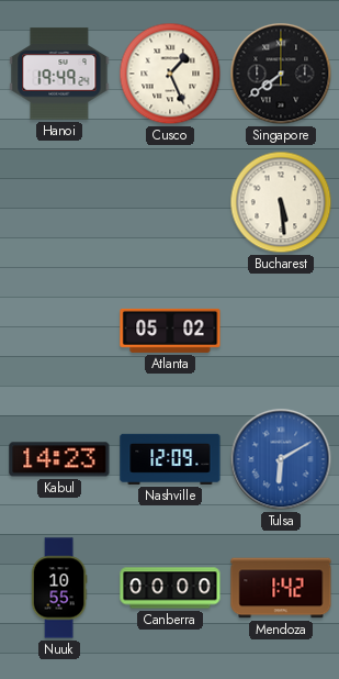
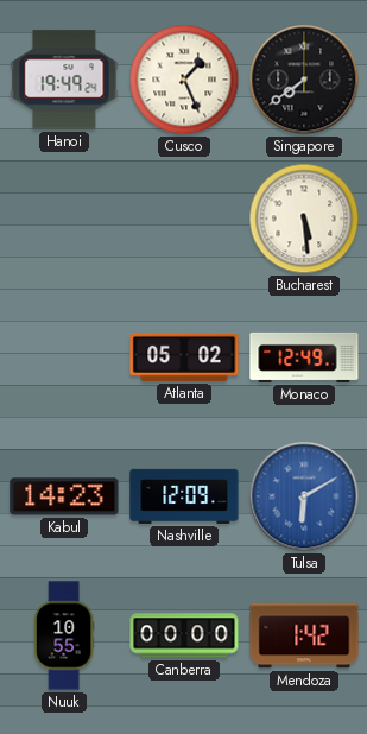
Monaco: none -> 12:49
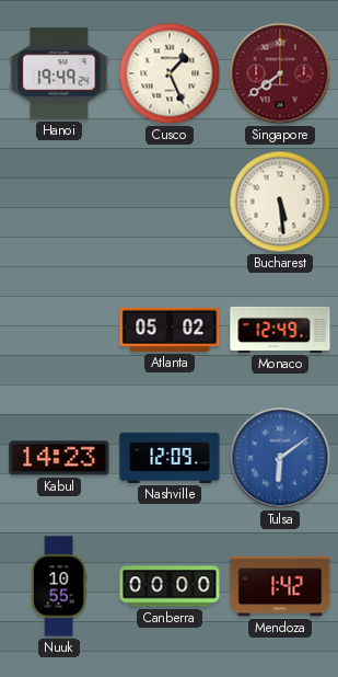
Singapore dial: black -> burgundy
Tulsa: 6:10 -> 6:09
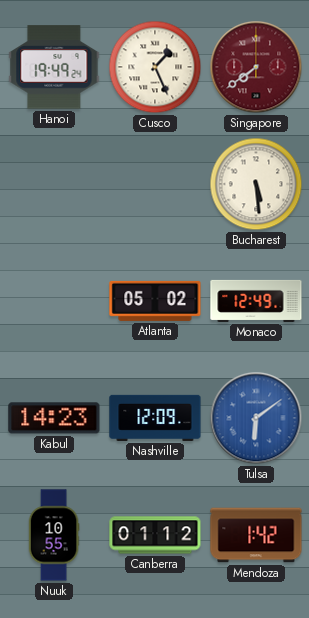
Canberra: 00:00 -> 01:12
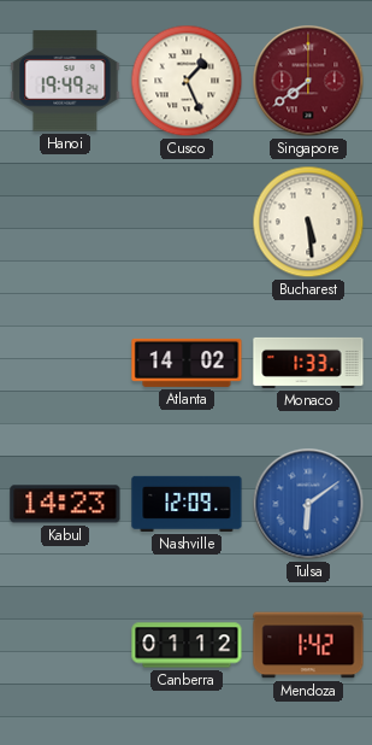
Atlanta: 05:02 -> 14:02
Monaco: 12:49 -> 1:33
Nuuk: 10:55 -> none
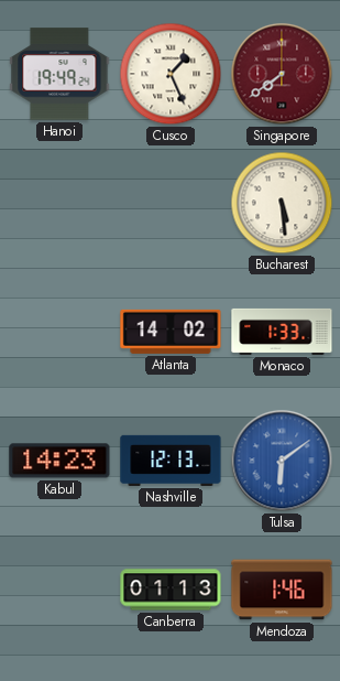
Nashville: 12:09 -> 12:13
Canberra: 01:12 -> 01:13
Mendoza: 1:42 -> 1:46
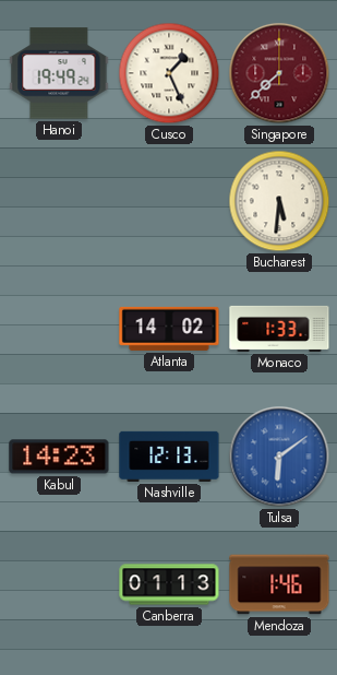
Singapore: 7:39 -> 7:38
Bucharest: 5:29 -> 5:31
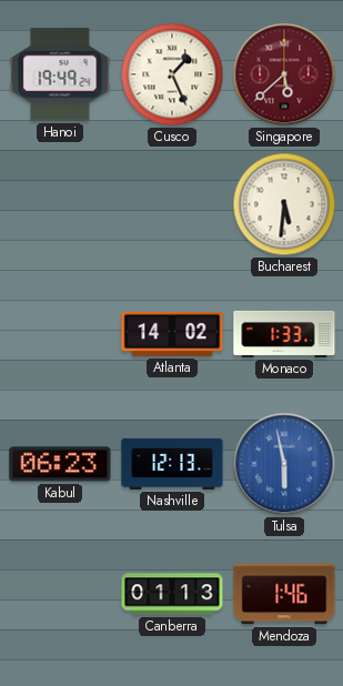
Singapore: 7:38 -> 5:38
Kabul: 14:23 -> 06:23
Tulsa: 6:09 -> 5:58
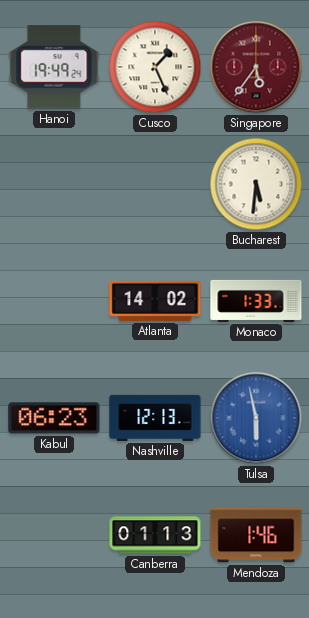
Singapore: 5:38 -> 5:36
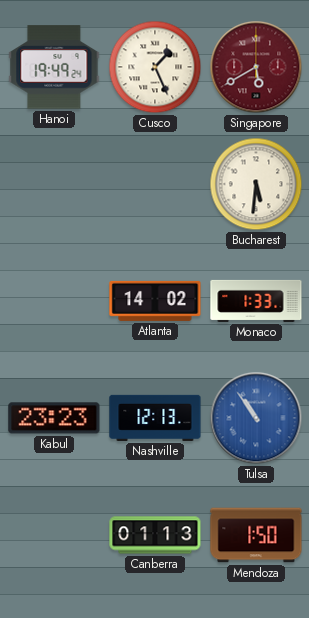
Singapore: 5:36 -> 5:40
Kabul: 06:23 -> 23:23
Tulsa: 5:58 -> 10:54
Mendoza: 1:46 -> 1:50
